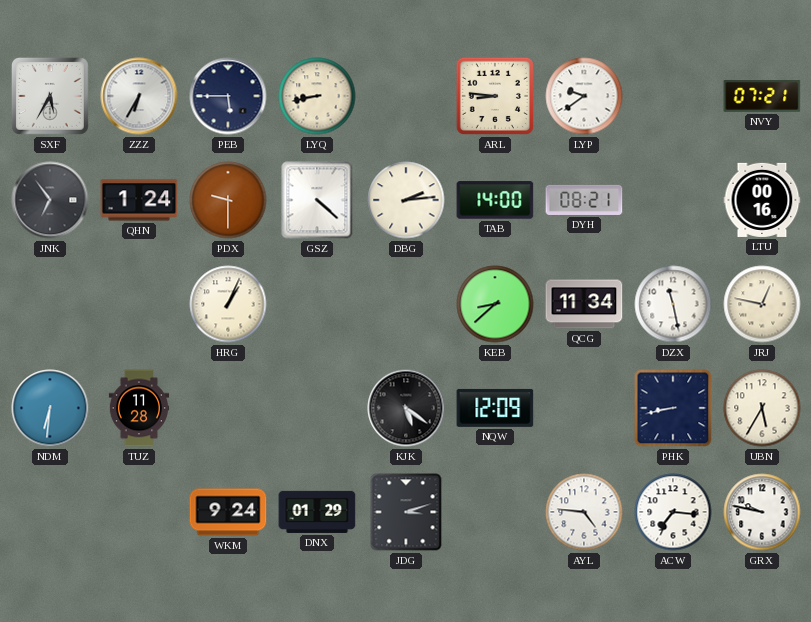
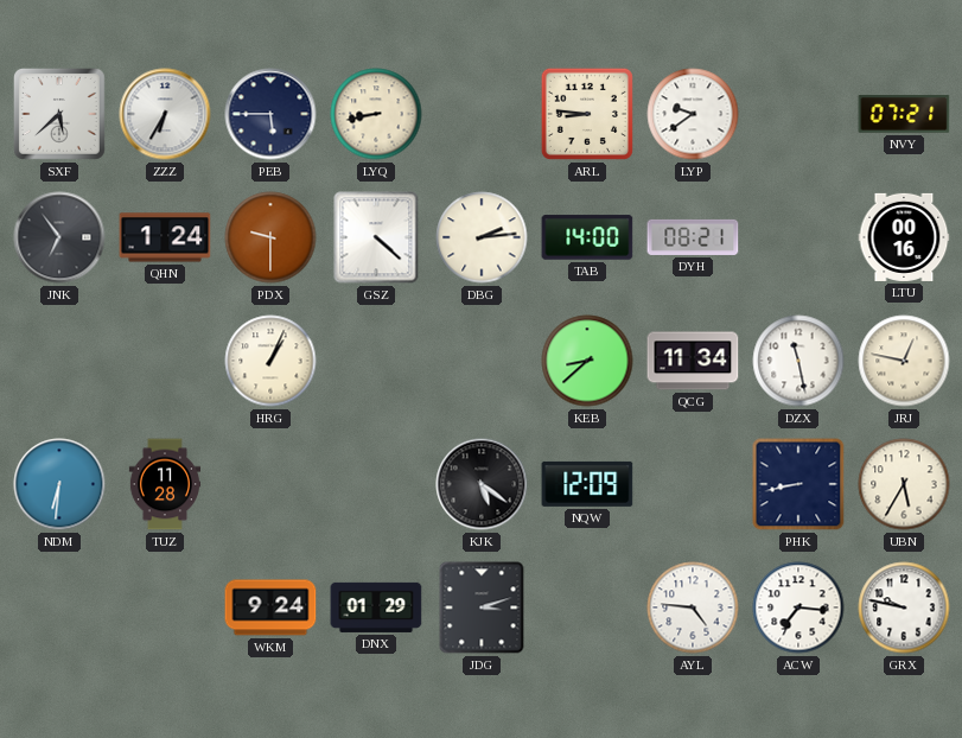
SXF: 5:35 -> 5:38
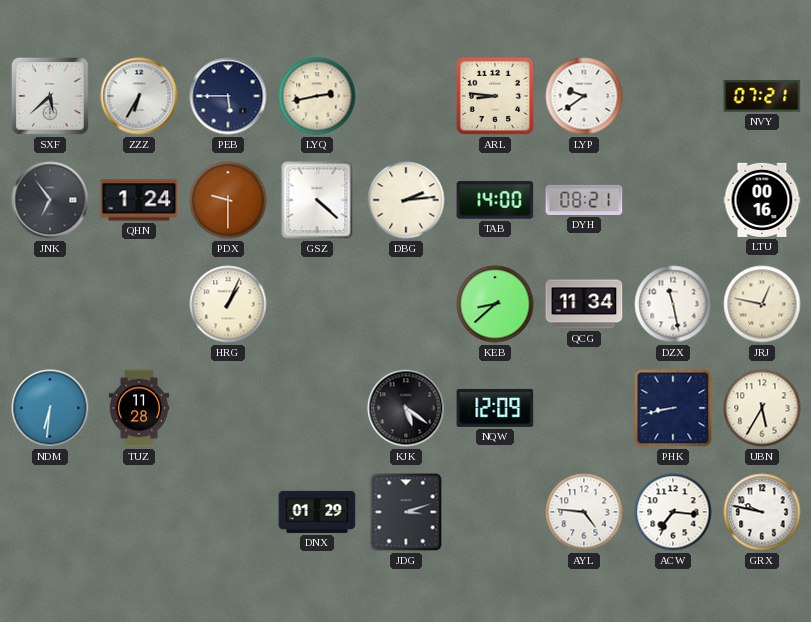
LYQ: 8:43 -> 2:43
WKM: 9:24 -> none
